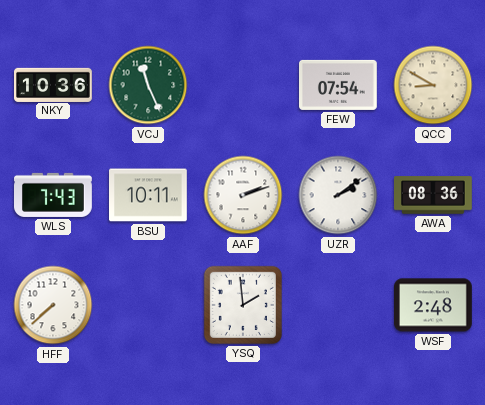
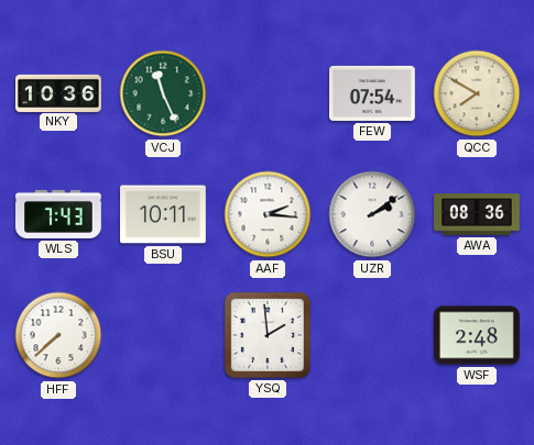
QCC: 8:50 -> 7:50
AAF: 2:12 -> 2:16
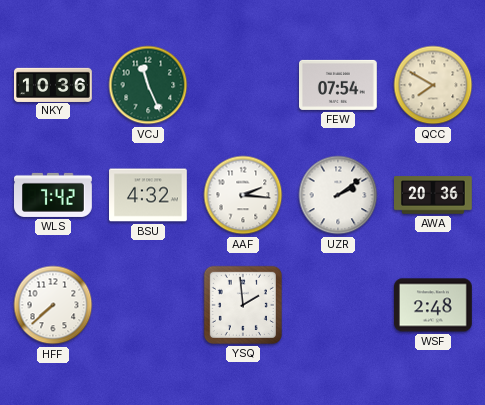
WLS: 7:43 -> 7:42
BSU: 10:11 -> 4:32
AWA: 08:36 -> 20:36
